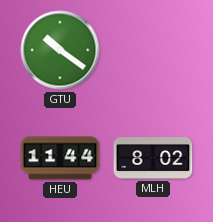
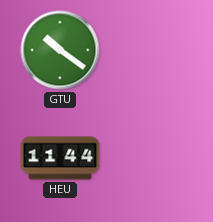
MLH: 8:02 -> none
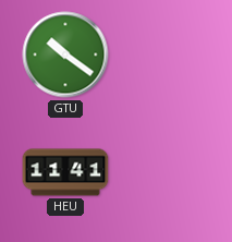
HEU: 11:44 -> 11:41
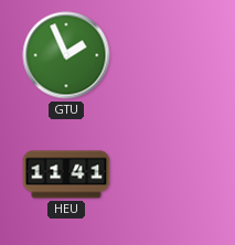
GTU: 10:21 -> 1:56
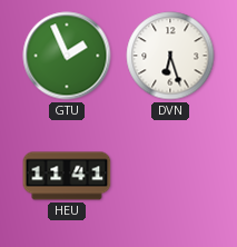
DVN: none -> 6:27
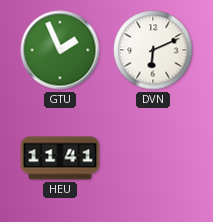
DVN: 6:27 -> 6:11
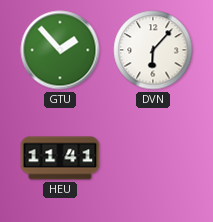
GTU: 1:56 -> 1:53
DVN: 6:11 -> 6:07
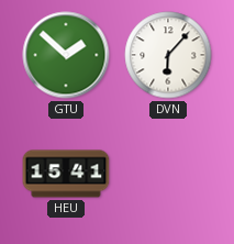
GTU: 1:53 -> 1:52
HEU: 11:41 -> 15:41
